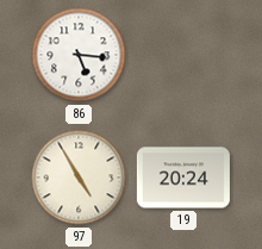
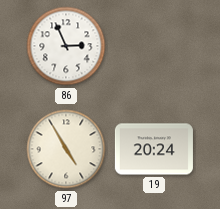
86: 5:16 -> 2:56
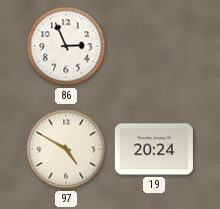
97: 4:55 -> 4:50
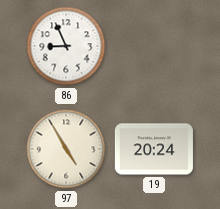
86: 2:56 -> 8:56
97: 4:50 -> 4:55
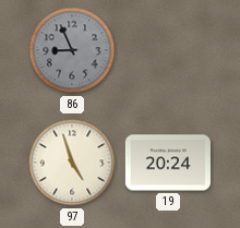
86 dial: white -> grey
97: 4:55 -> 4:57
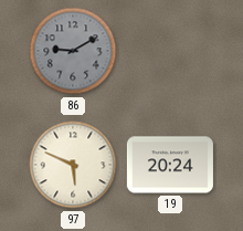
86: 8:56 -> 9:10
97: 4:57 -> 5:49
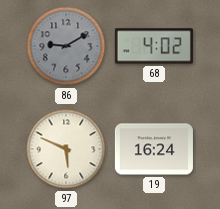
68: none -> 4:02
19: 20:24 -> 16:24
